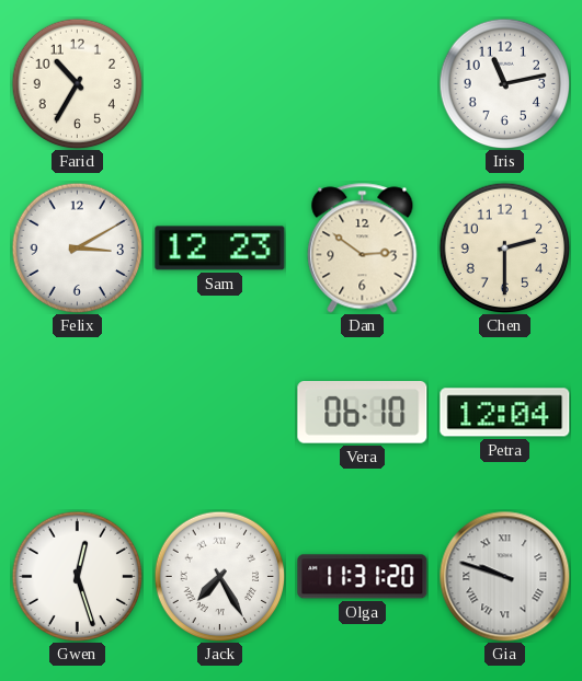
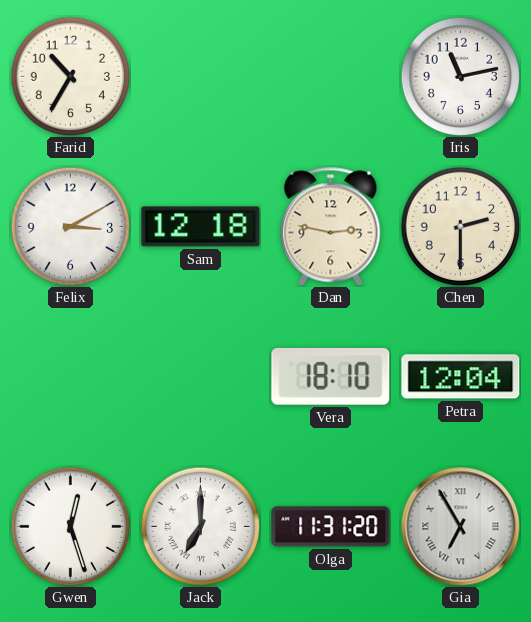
Sam: 12:23 -> 12:18
Dan: 2:51 -> 2:47
Vera: 06:10 -> 18:10
Jack: 7:25 -> 7:00
Gia: 9:48 -> 6:55
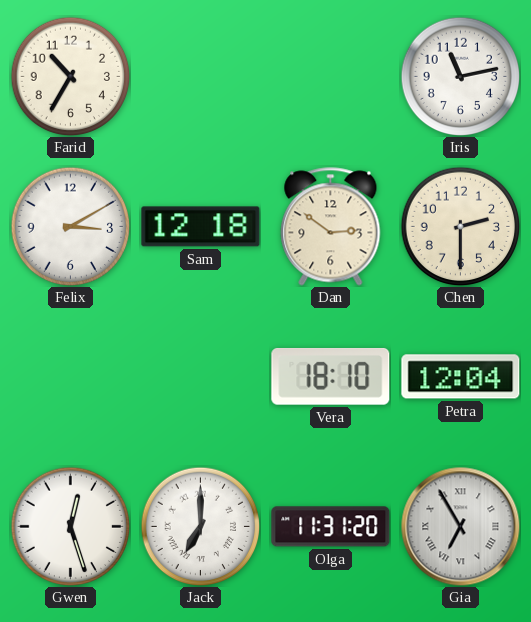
Dan: 2:47 -> 2:51
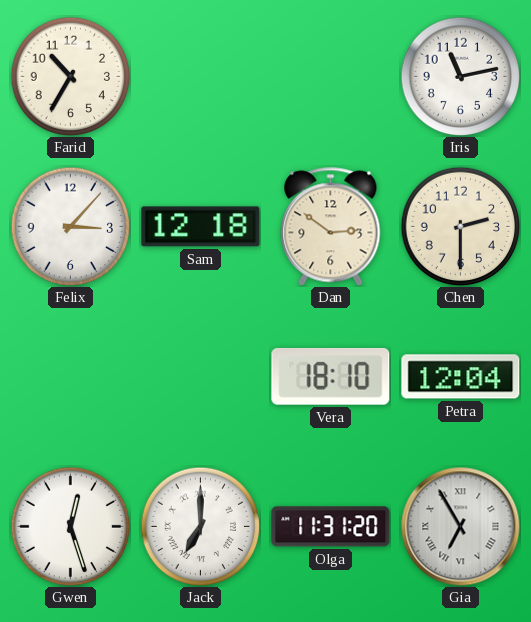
Felix: 3:10 -> 3:07
